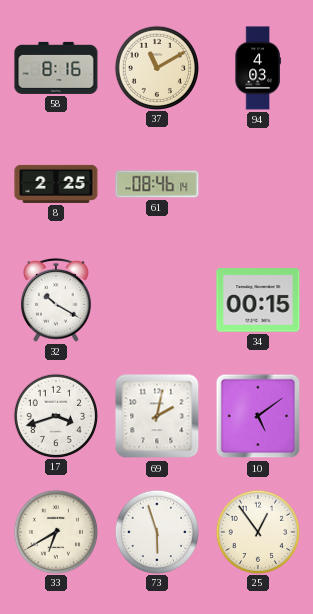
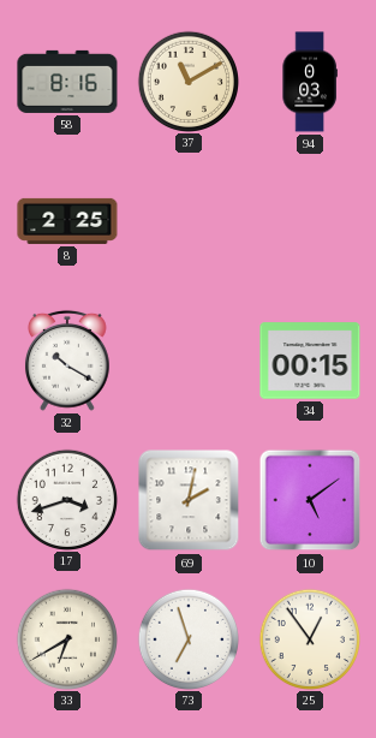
94: 4:03 -> 0:03
61: 08:46 -> none
73: 5:57 -> 6:57
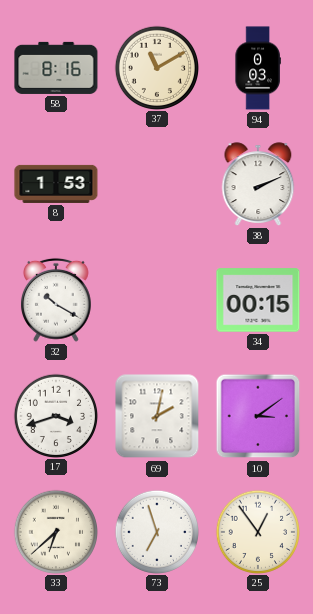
8: 2:25 -> 1:53
38: none -> 2:11
10: 5:09 -> 3:09
33: 6:40 -> 6:38
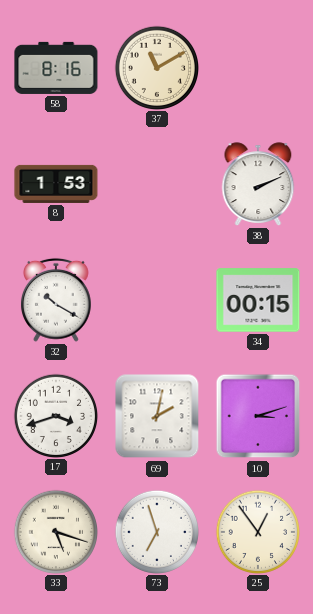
94: 0:03 -> none
10: 3:09 -> 3:12
33: 6:38 -> 5:18
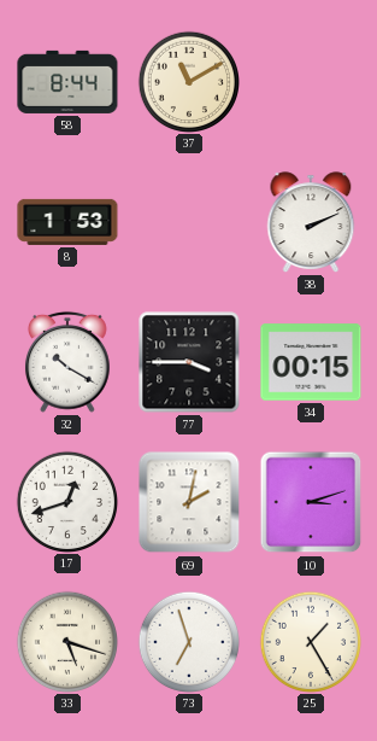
58: 8:16 -> 8:44
77: none -> 3:45
17: 3:42 -> 12:42
25: 12:54 -> 1:25
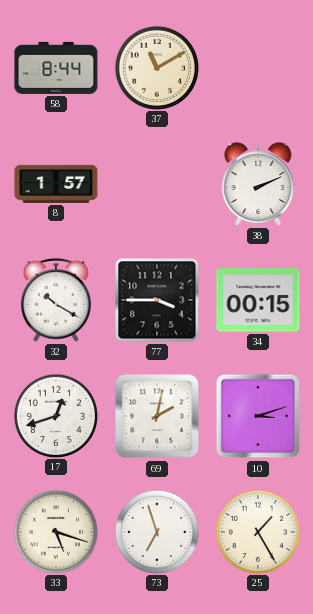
8: 1:53 -> 1:57
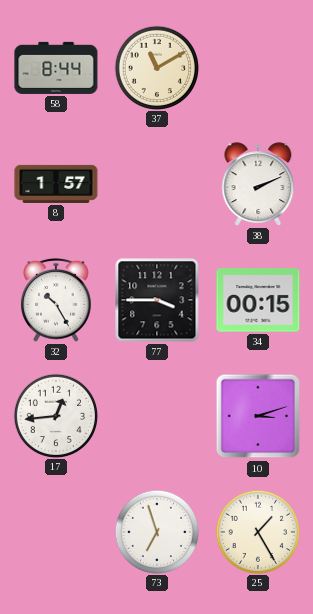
32: 10:20 -> 10:25
17: 12:42 -> 12:44
69: 2:02 -> none
33: 5:18 -> none
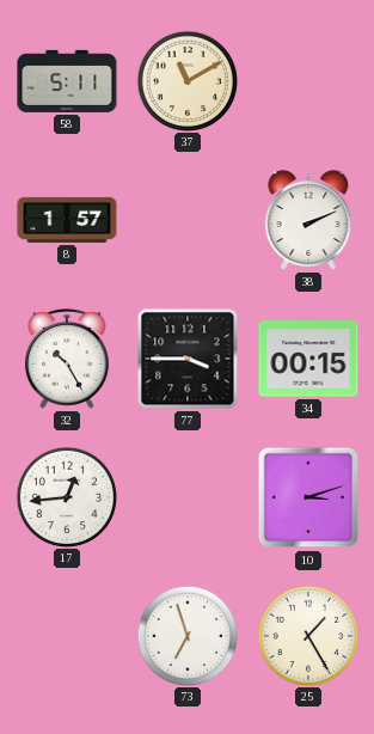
58: 8:44 -> 5:11
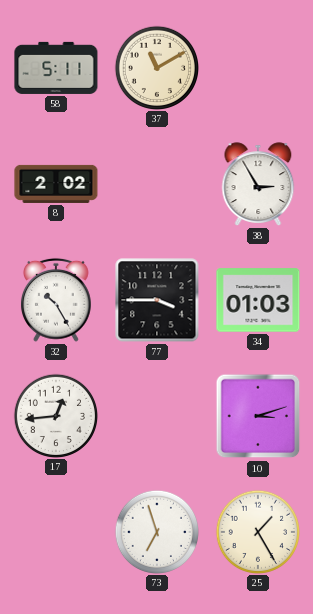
8: 1:57 -> 2:02
38: 2:11 -> 2:55
34: 00:15 -> 01:03
